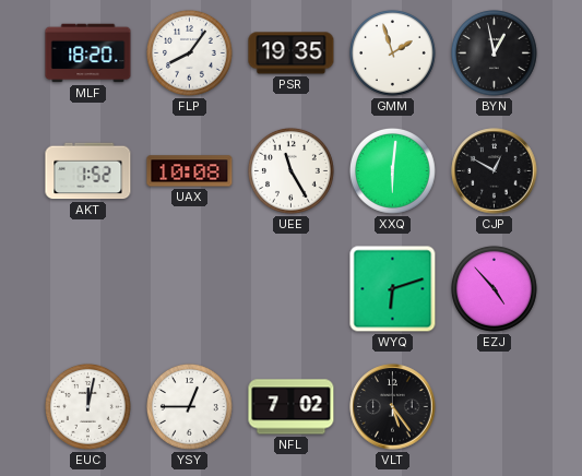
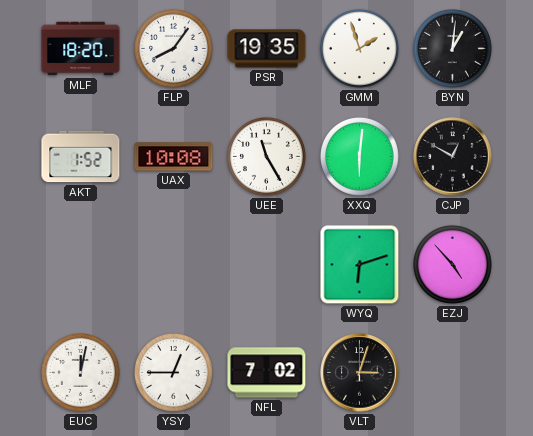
BYN: 12:58 -> 1:01
VLT: 5:24 -> 3:03
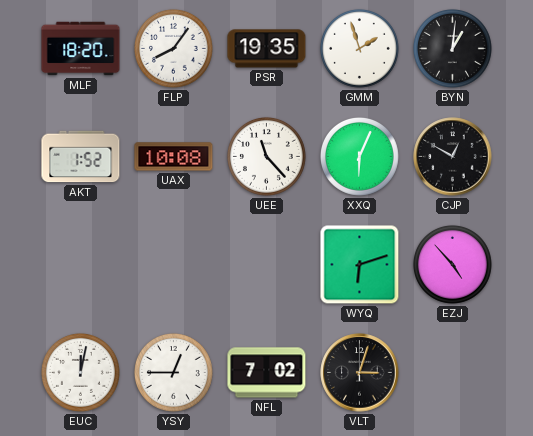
UEE: 11:25 -> 11:23
XXQ: 6:01 -> 6:04
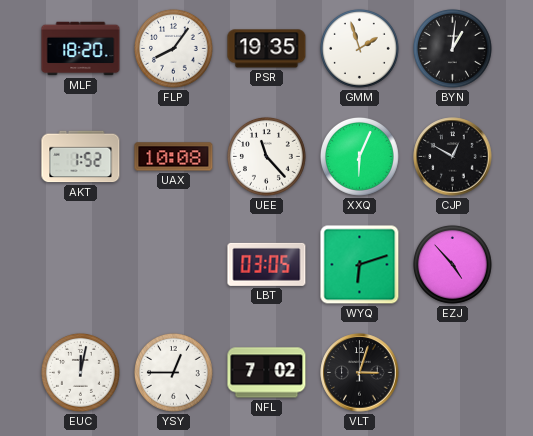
LBT: none -> 03:05
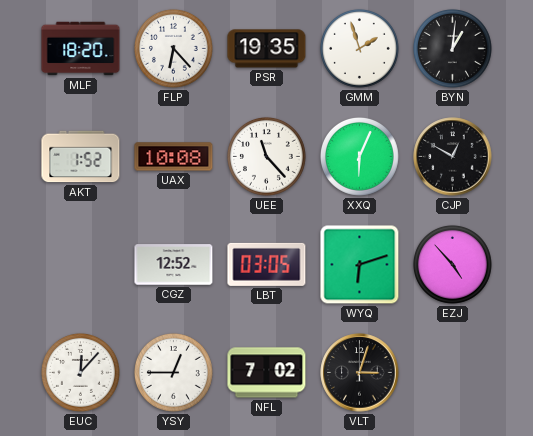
FLP: 8:06 -> 6:23
CGZ: none -> 12:52
EUC: 12:02 -> 12:07
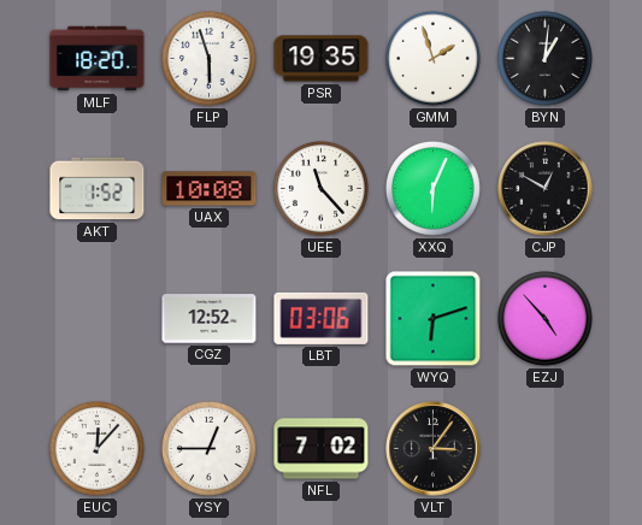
FLP: 6:23 -> 5:57
LBT: 03:05 -> 03:06
VLT: 3:03 -> 3:06
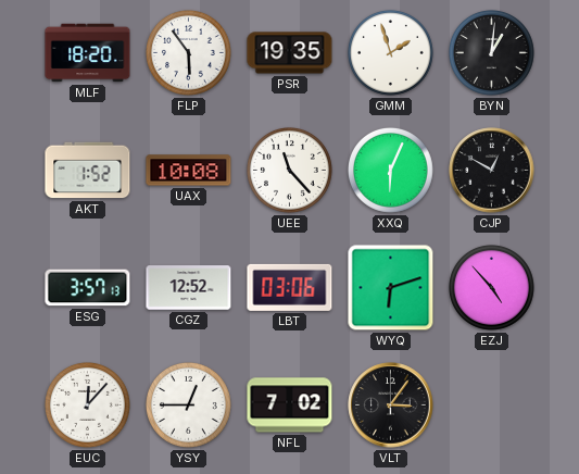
FLP: 5:57 -> 5:54
ESG: none -> 3:57
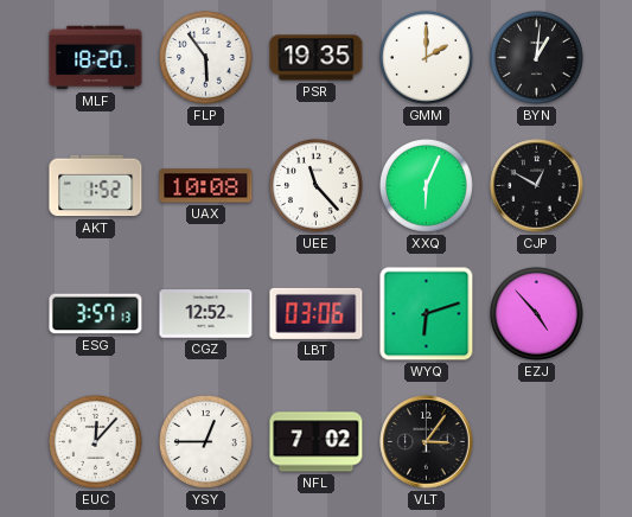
GMM: 1:57 -> 2:00
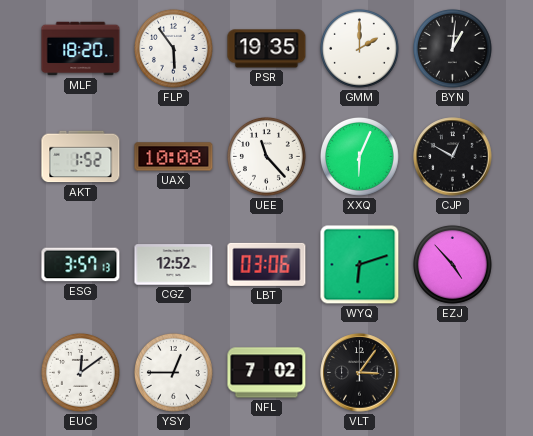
EUC: 12:07 -> 12:09
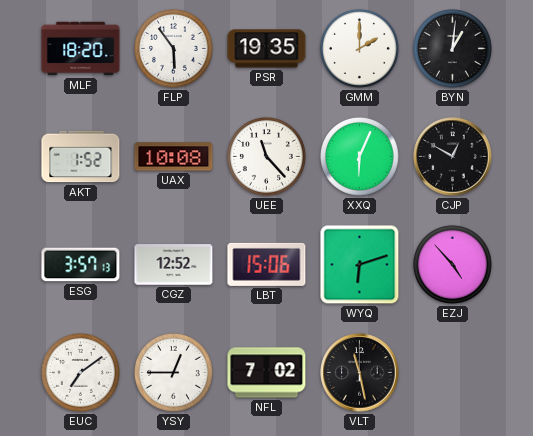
LBT: 03:06 -> 15:06
EUC: 12:09 -> 7:09
VLT: 3:06 -> 11:28
